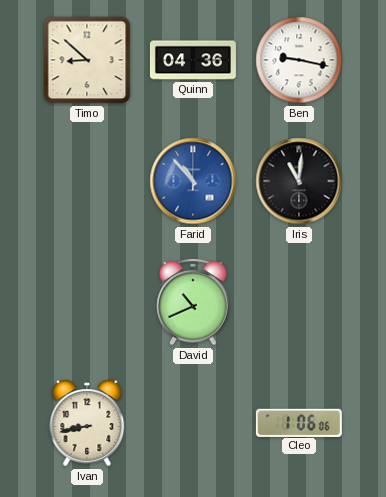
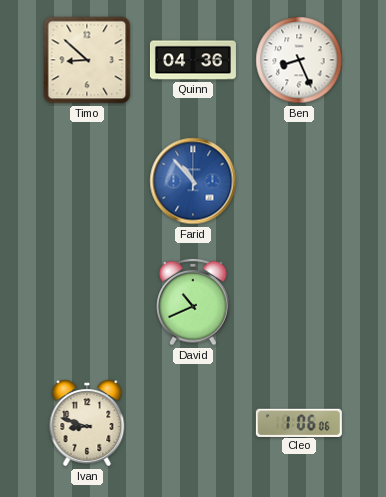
Ben: 9:17 -> 8:26
Iris: 11:01 -> none
Ivan: 8:43 -> 8:48
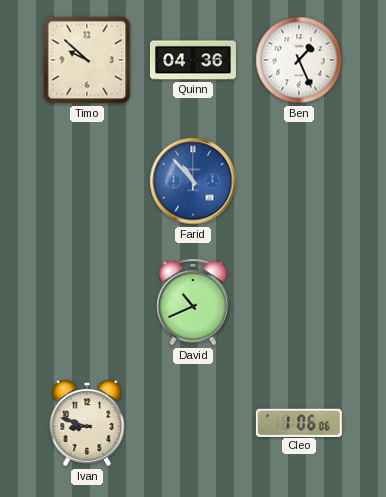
Timo: 8:52 -> 9:52
Ben: 8:26 -> 1:26
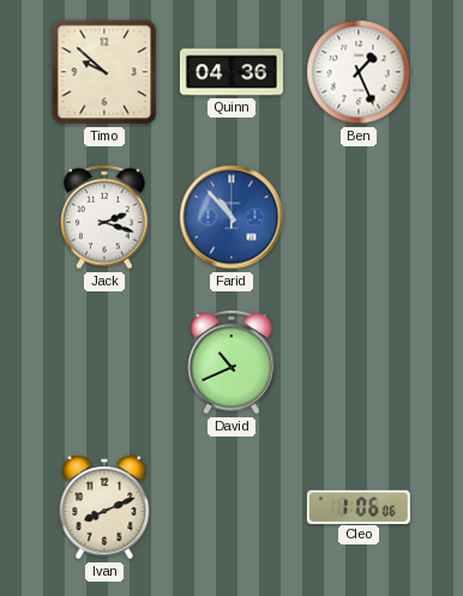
Jack: none -> 2:18
Ivan: 8:48 -> 8:11
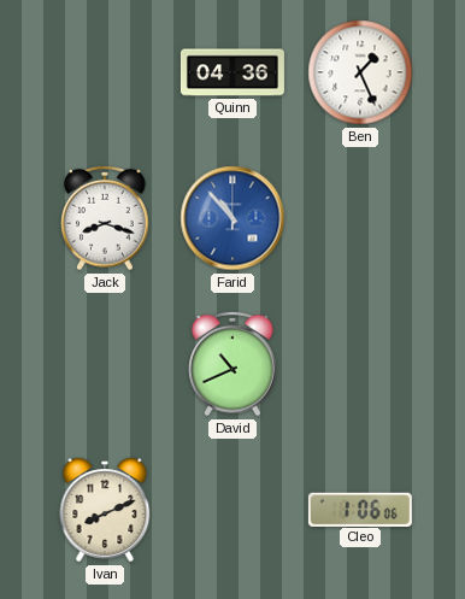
Timo: 9:52 -> none
Jack: 2:18 -> 8:18
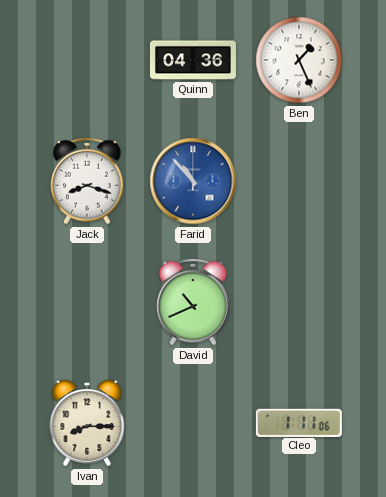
Ivan: 8:11 -> 8:15
Cleo: 1:06 -> 1:11
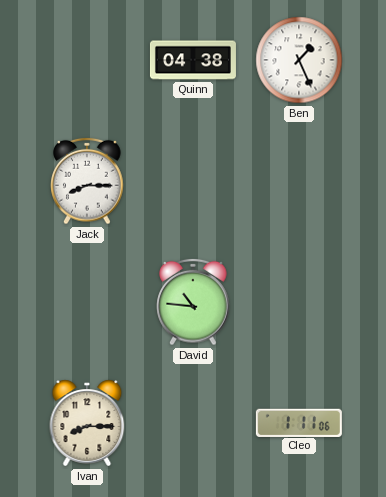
Quinn: 04:36 -> 04:38
Jack: 8:18 -> 8:15
Farid: 10:53 -> none
David: 10:41 -> 10:46
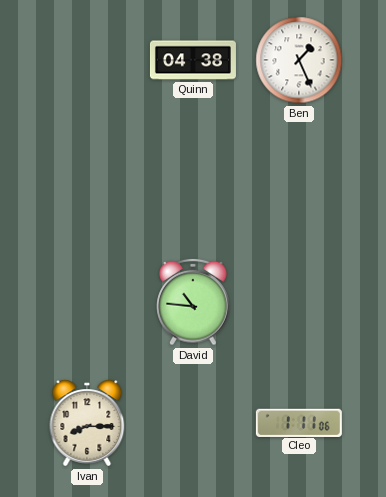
Jack: 8:15 -> none
